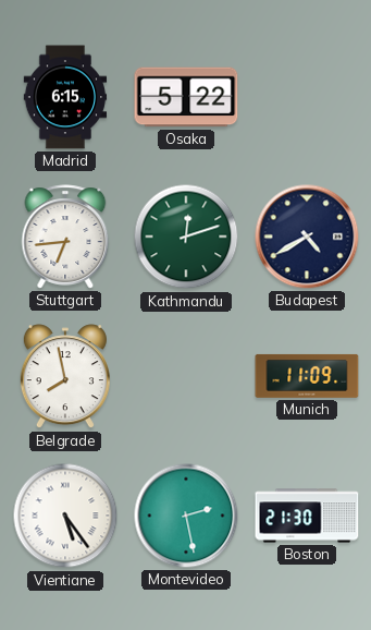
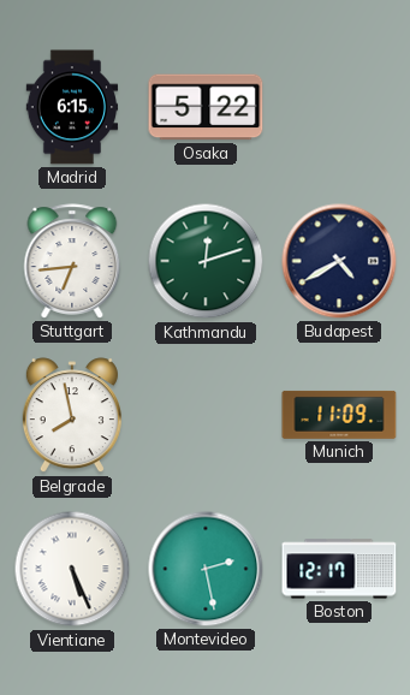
Vientiane: 5:24 -> 5:26
Boston: 21:30 -> 12:17
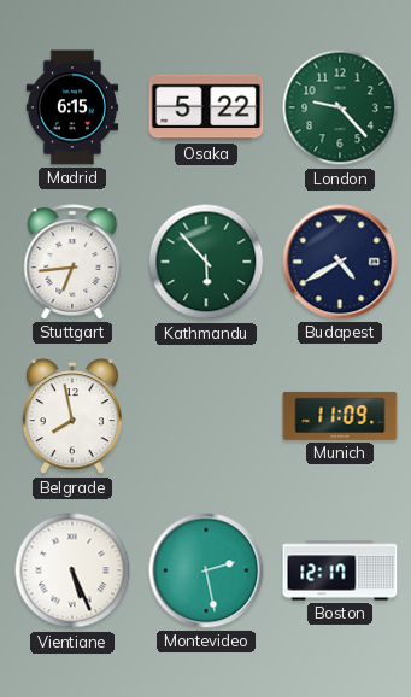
London: none -> 9:23
Kathmandu: 12:12 -> 5:53
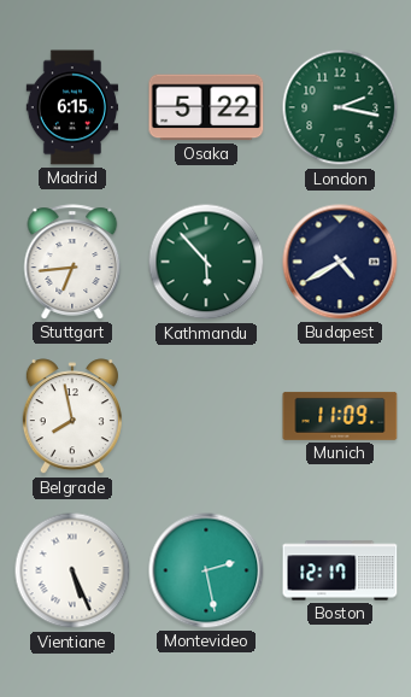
London: 9:23 -> 2:17
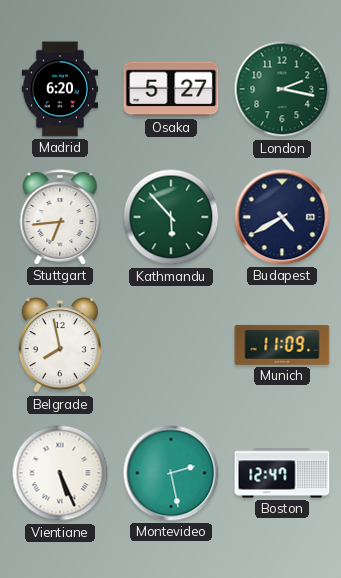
Madrid: 6:15 -> 6:20
Osaka: 5:22 -> 5:27
Boston: 12:17 -> 12:47
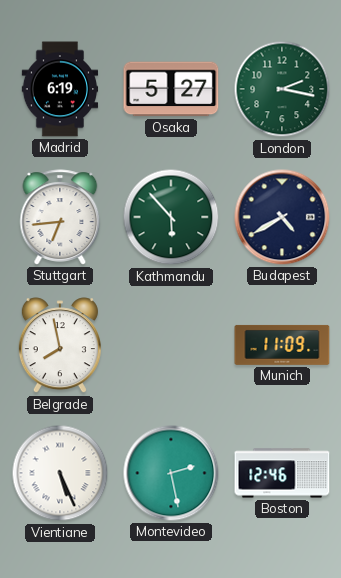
Madrid: 6:20 -> 6:19
Boston: 12:47 -> 12:46
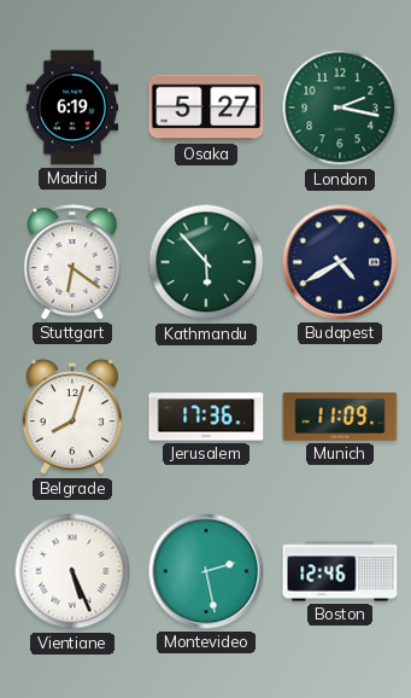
Stuttgart: 6:44 -> 6:21
Belgrade: 7:58 -> 8:03
Jerusalem: none -> 17:36
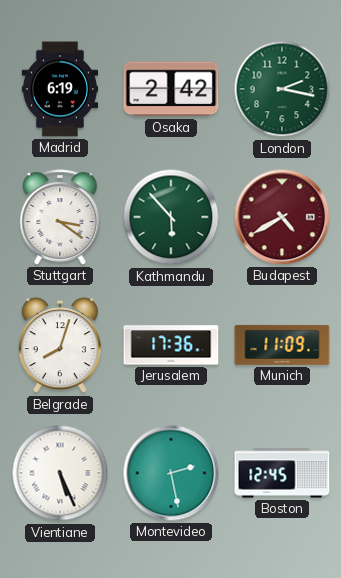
Osaka: 5:27 -> 2:42
Stuttgart: 6:21 -> 3:21
Budapest dial: navy -> burgundy
Boston: 12:46 -> 12:45
